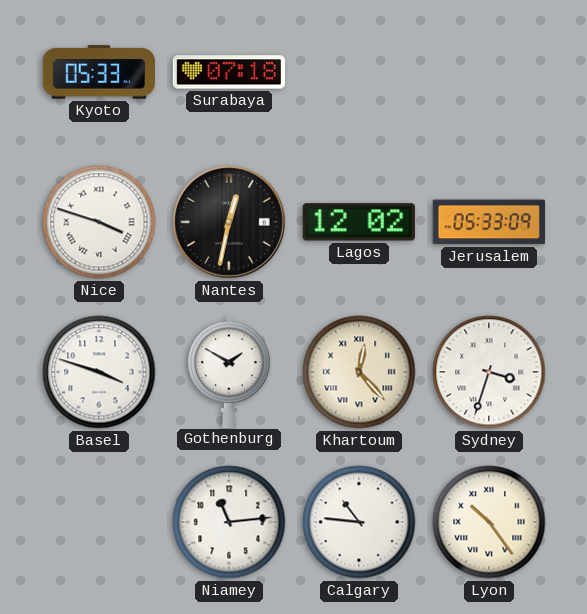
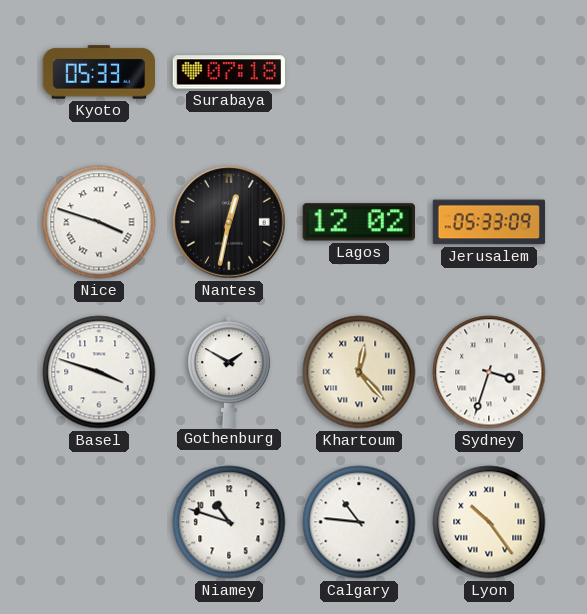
Niamey: 11:14 -> 10:48
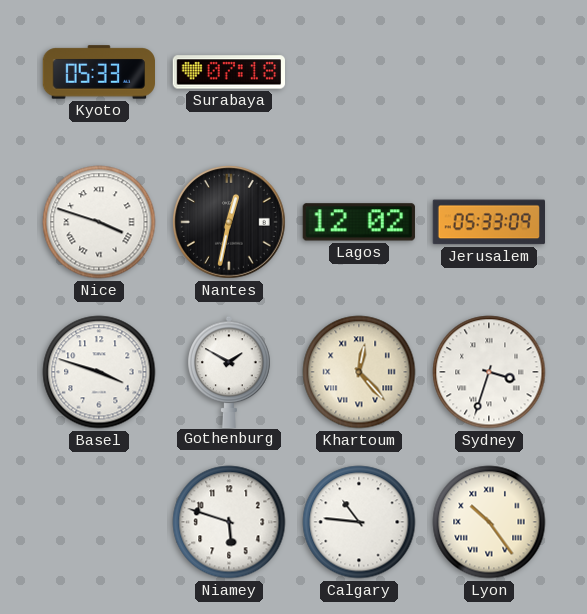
Niamey: 10:48 -> 5:48
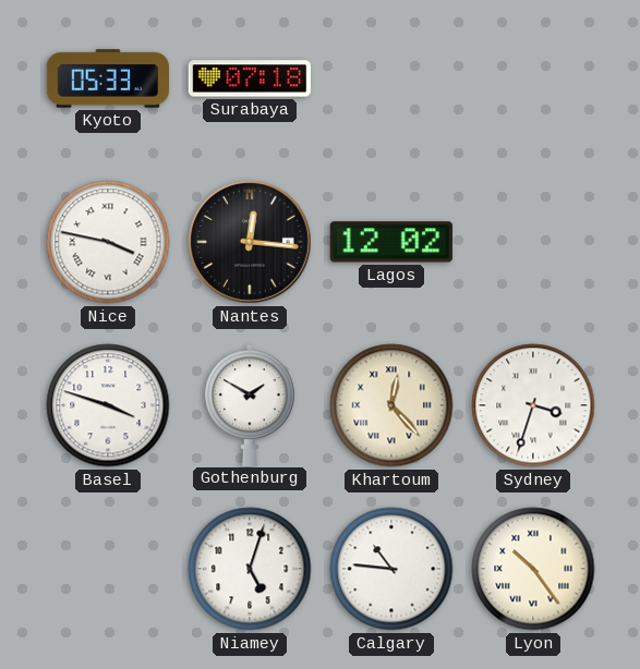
Nice: 3:48 -> 3:47
Nantes: 12:32 -> 12:16
Jerusalem: 05:33 -> none
Niamey: 5:48 -> 5:03
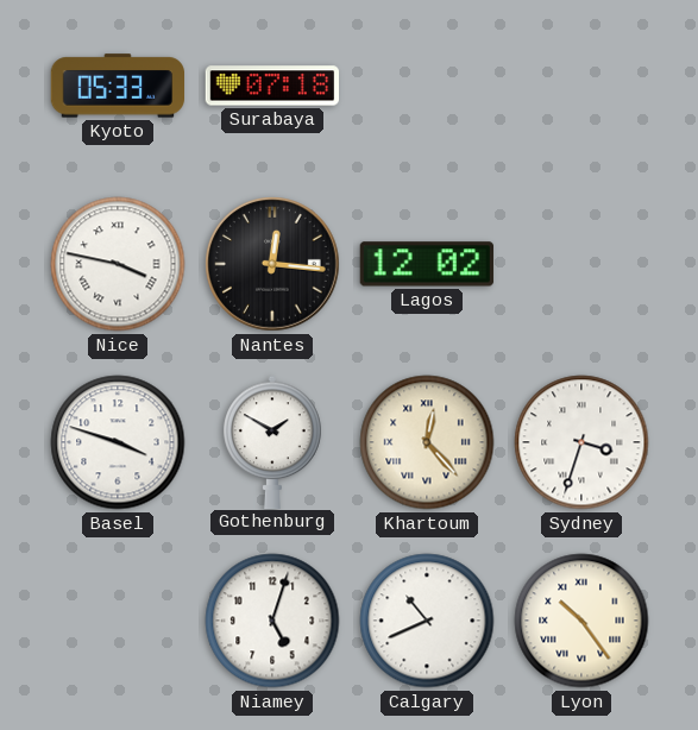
Calgary: 10:46 -> 10:41
